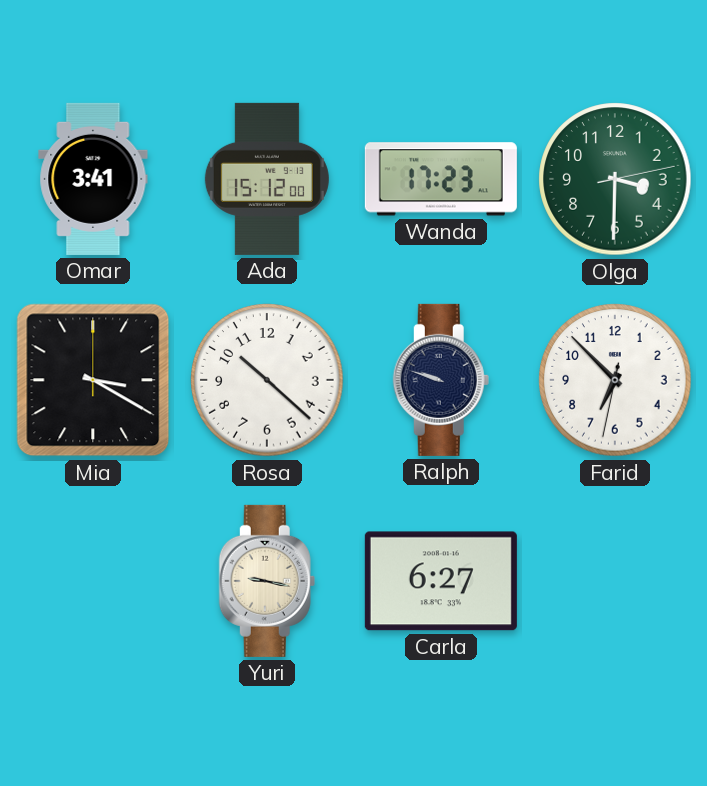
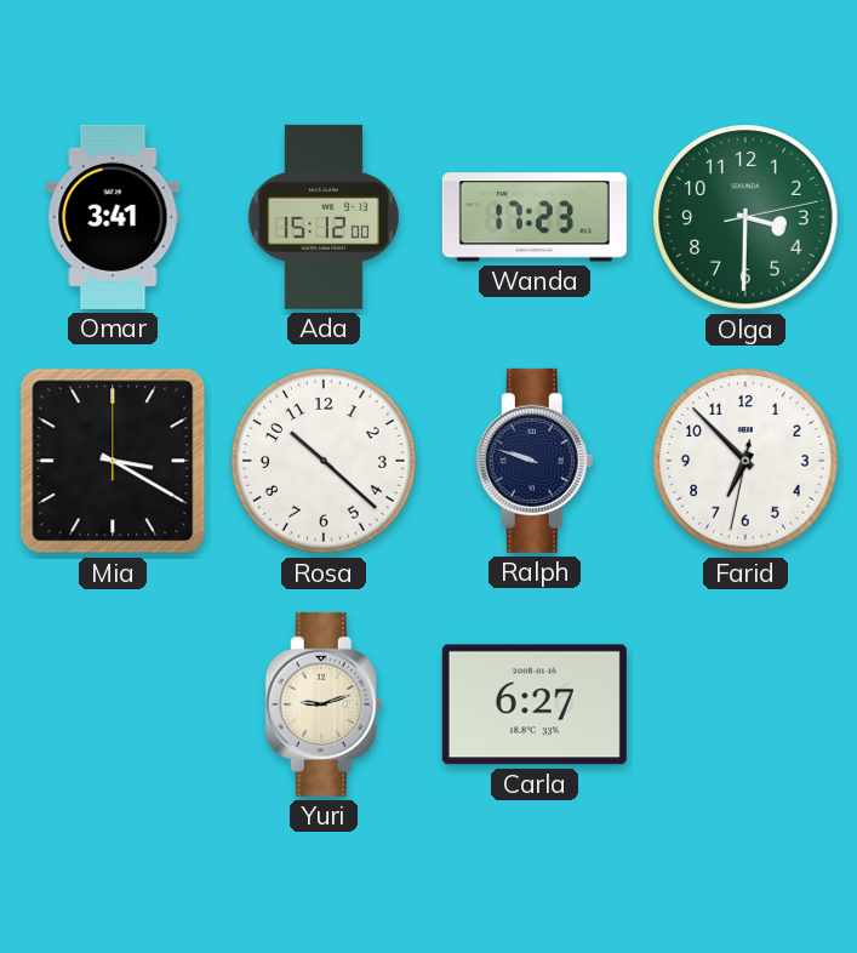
Yuri: 9:17 -> 9:12
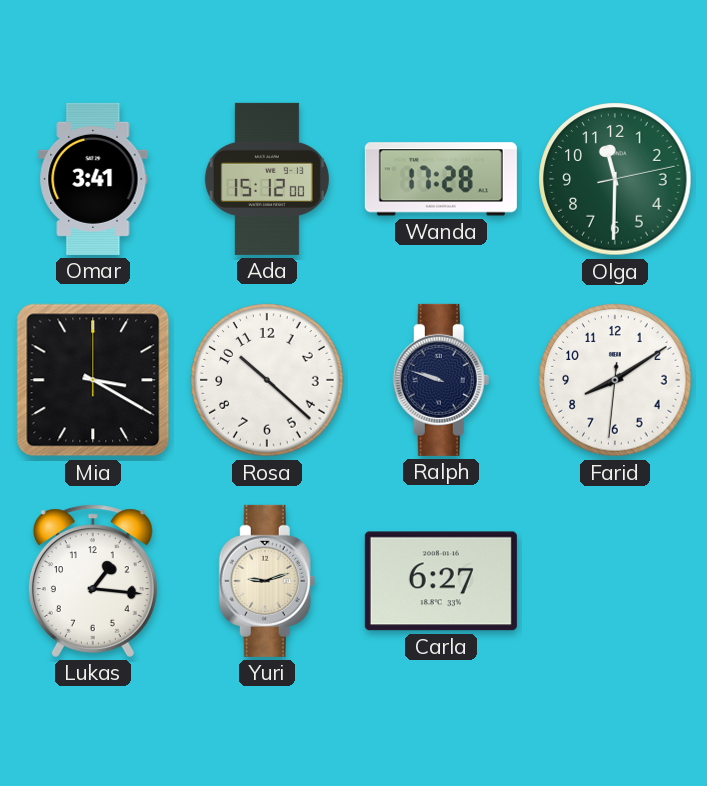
Wanda: 17:23 -> 17:28
Olga: 3:30 -> 11:30
Farid: 6:52 -> 8:09
Lukas: none -> 1:16
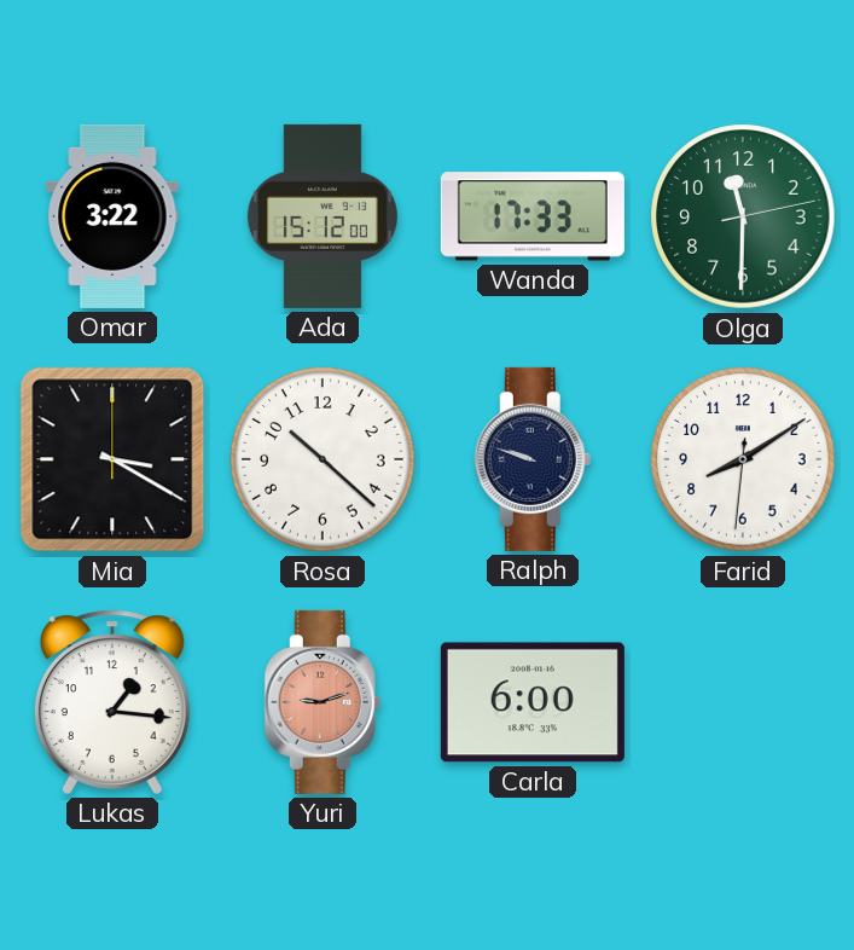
Omar: 3:41 -> 3:22
Wanda: 17:28 -> 17:33
Yuri dial: cream -> salmon
Carla: 6:27 -> 6:00
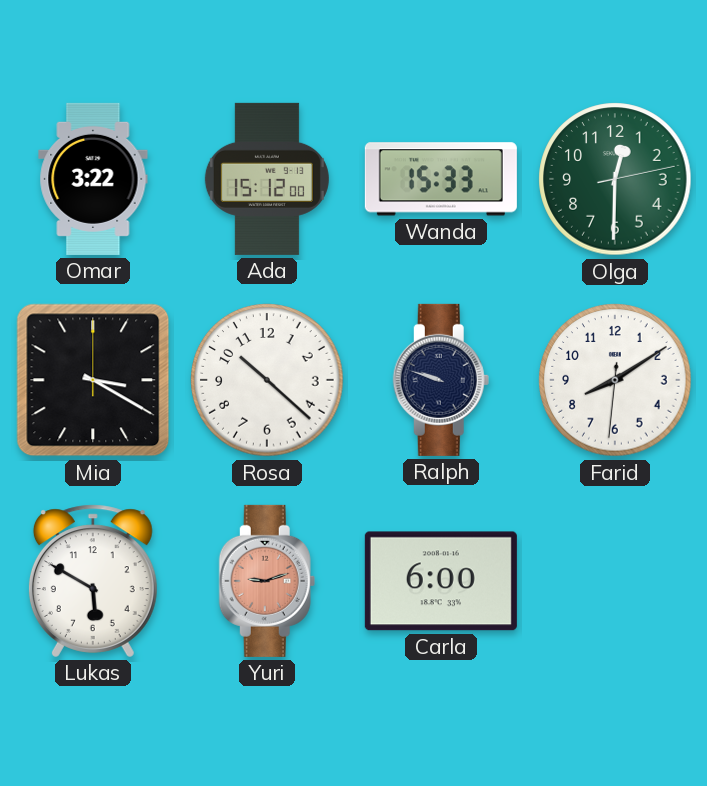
Wanda: 17:33 -> 15:33
Olga: 11:30 -> 12:30
Lukas: 1:16 -> 5:50
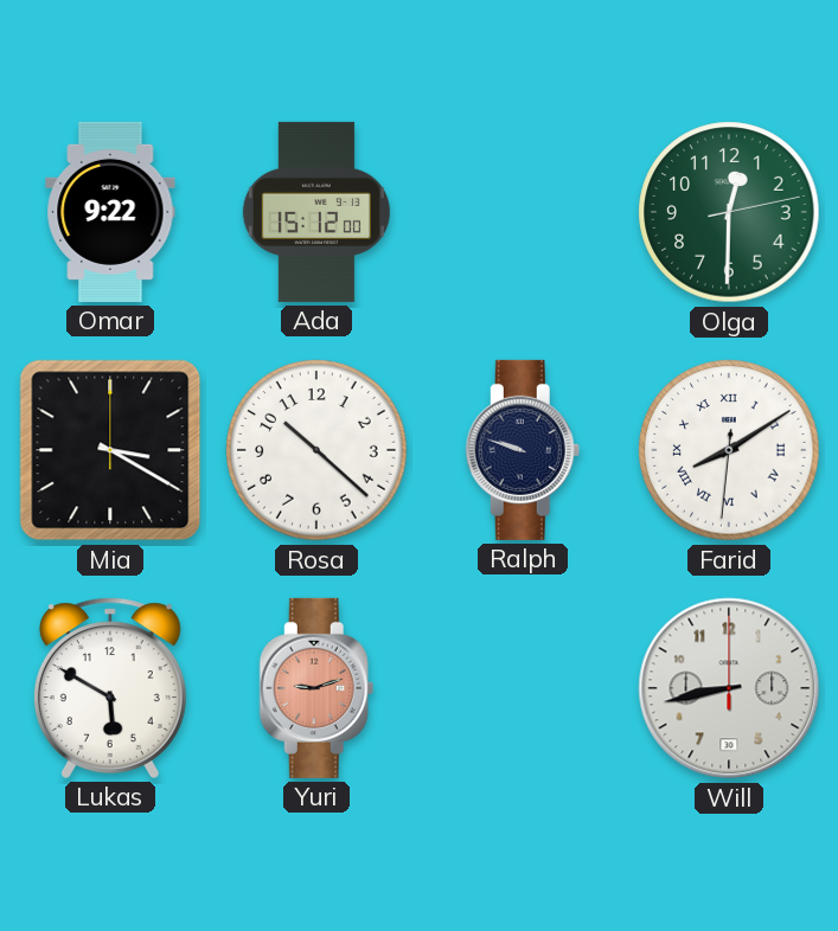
Omar: 3:22 -> 9:22
Wanda: 15:33 -> none
Farid numerals: Arabic -> Roman
Carla: 6:00 -> none
Will: none -> 8:43
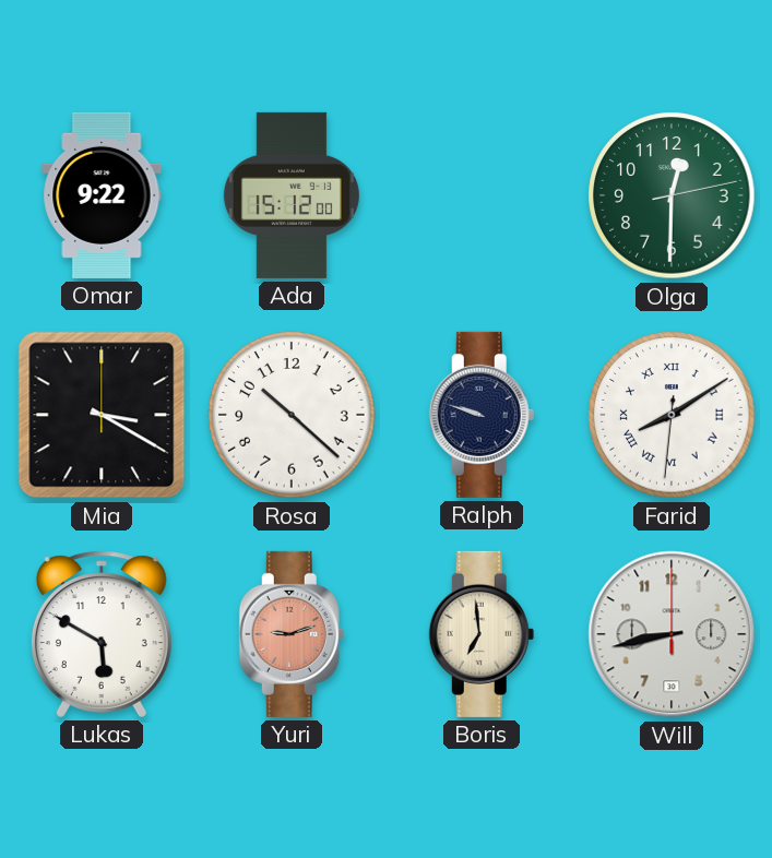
Boris: none -> 6:59
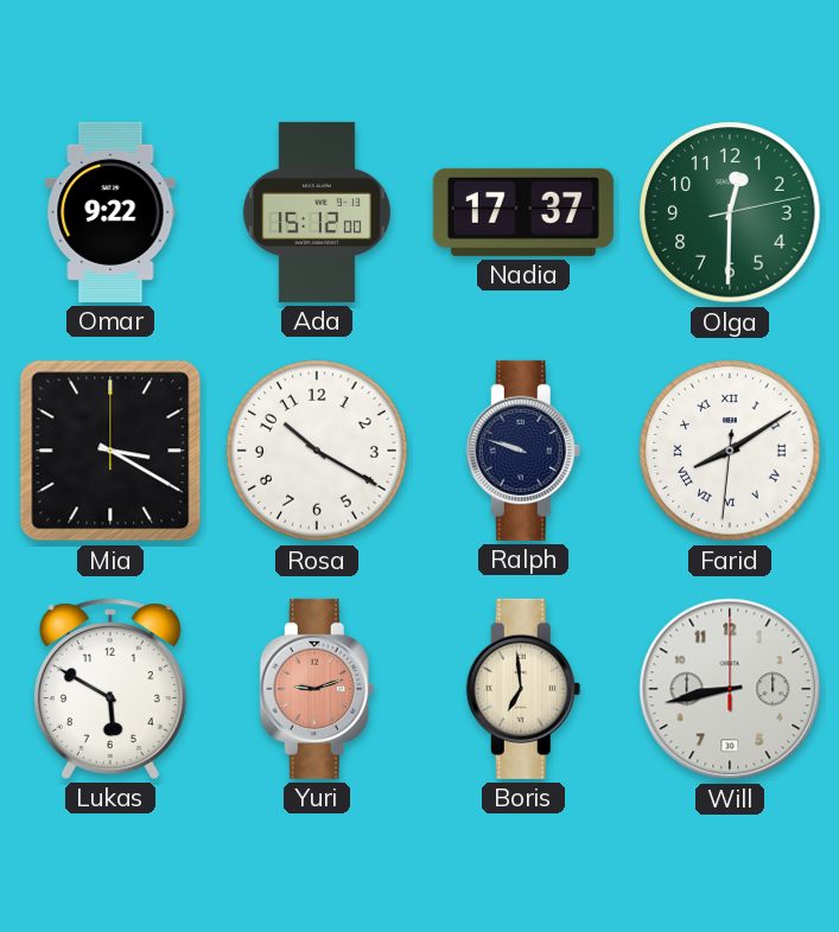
Nadia: none -> 17:37
Rosa: 10:22 -> 10:20
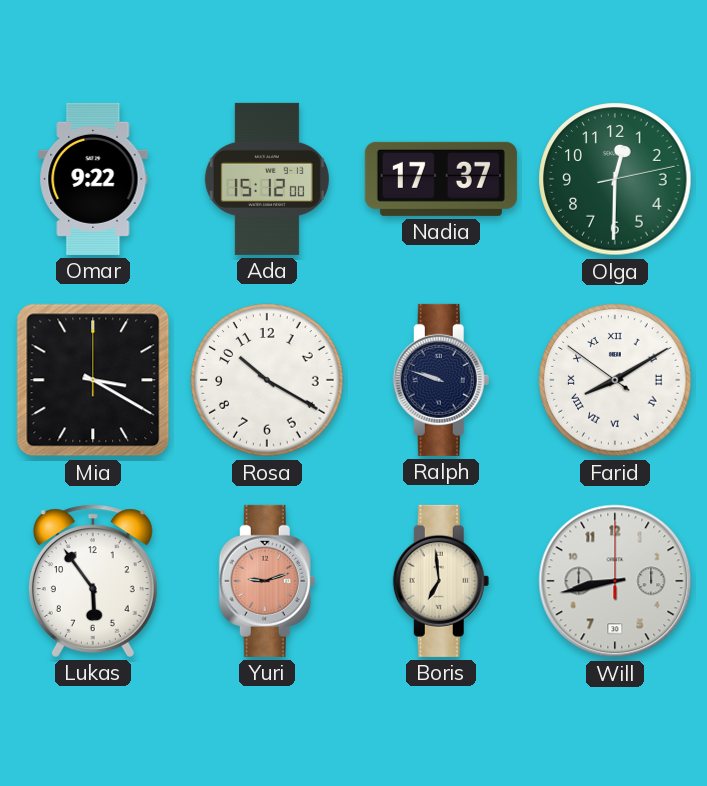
Farid: 8:09:31 -> 8:09:51
Lukas: 5:50 -> 5:54
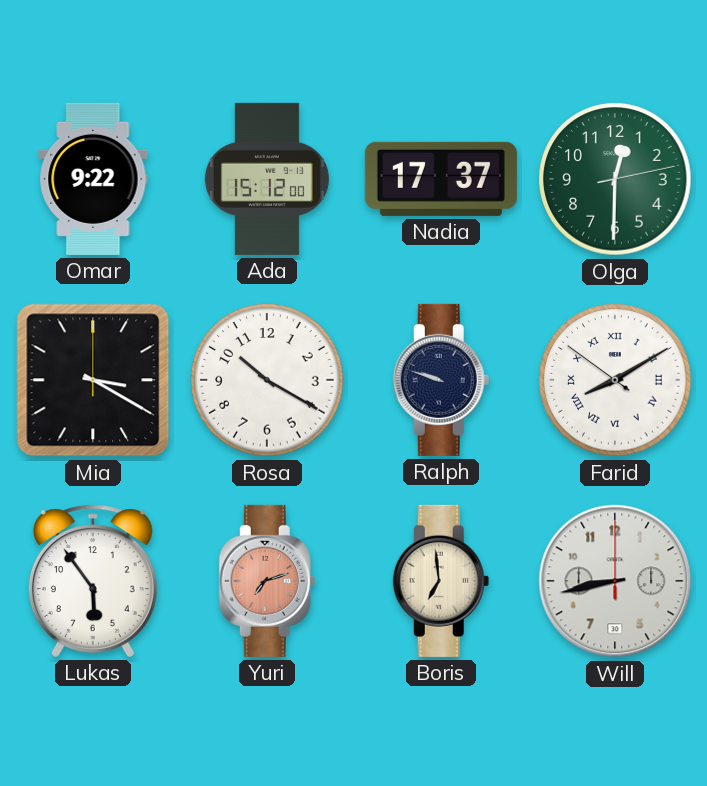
Yuri: 9:12 -> 7:12
